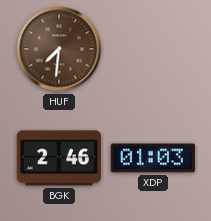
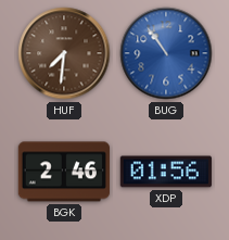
BUG: none -> 10:54
XDP: 01:03 -> 01:56
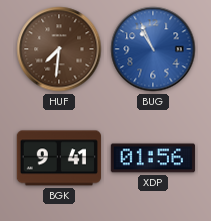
BUG: 10:54 -> 10:56
BGK: 2:46 -> 9:41
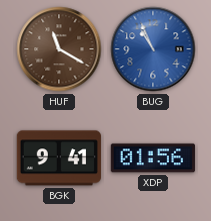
HUF: 7:31 -> 11:20
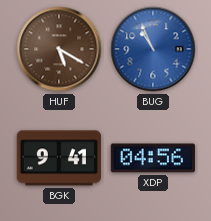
HUF: 11:20 -> 5:20
XDP: 01:56 -> 04:56
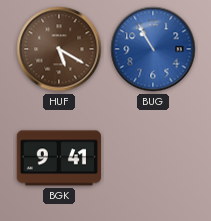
BUG: 10:56 -> 10:55
XDP: 04:56 -> none
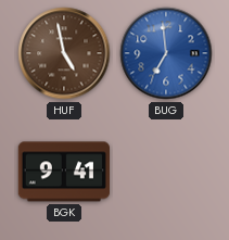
HUF: 5:20 -> 4:58
BUG: 10:55 -> 6:59
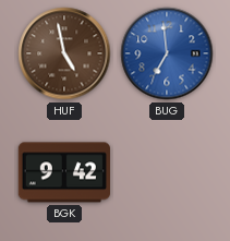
BGK: 9:41 -> 9:42
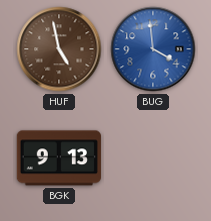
BUG: 6:59 -> 3:59
BGK: 9:42 -> 9:13
